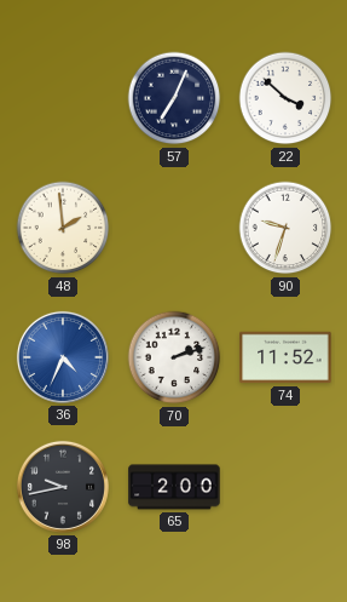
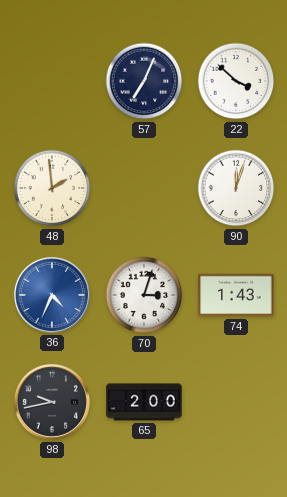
90: 9:33 -> 12:03
70: 2:12 -> 3:03
74: 11:52 -> 1:43
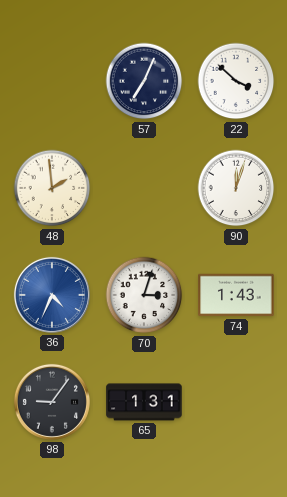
98: 9:43 -> 9:06
65: 2:00 -> 1:31
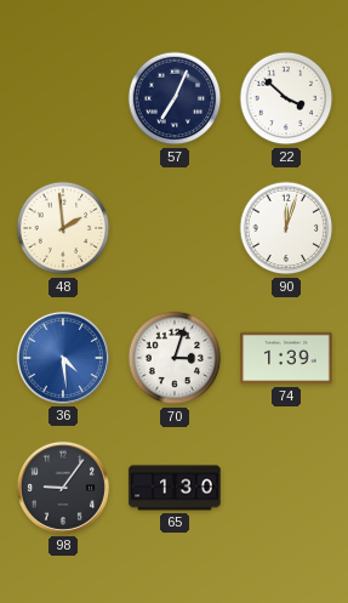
36: 4:34 -> 4:29
74: 1:43 -> 1:39
65: 1:31 -> 1:30
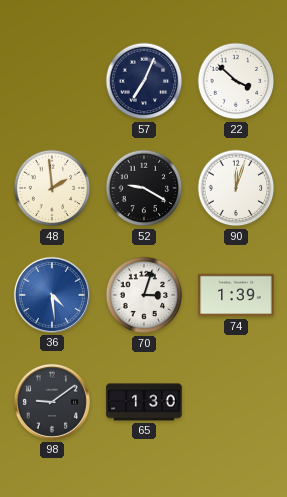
52: none -> 9:20
98: 9:06 -> 9:09
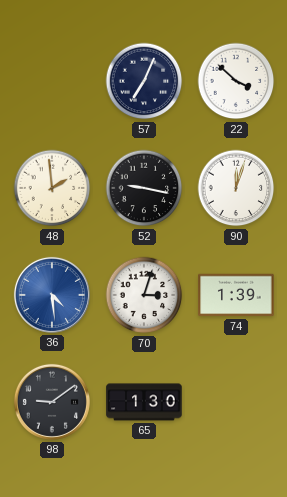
52: 9:20 -> 9:17
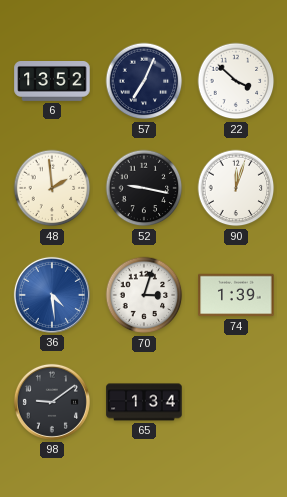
6: none -> 13:52
65: 1:30 -> 1:34
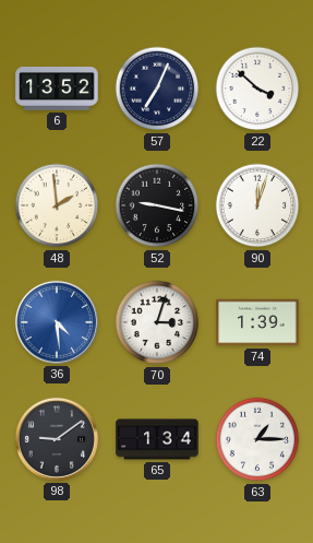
63: none -> 1:15
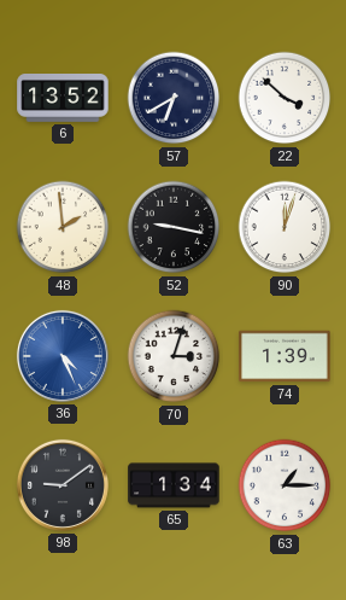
57: 7:04 -> 6:40
36: 4:29 -> 4:26
